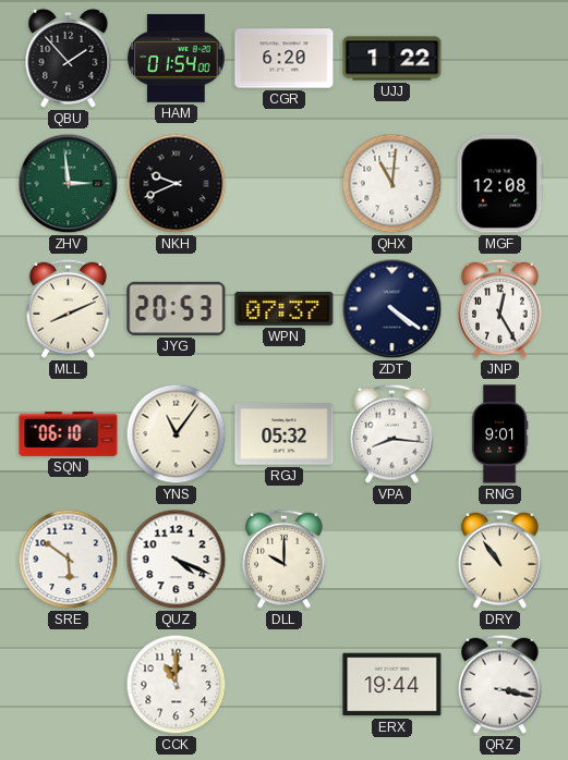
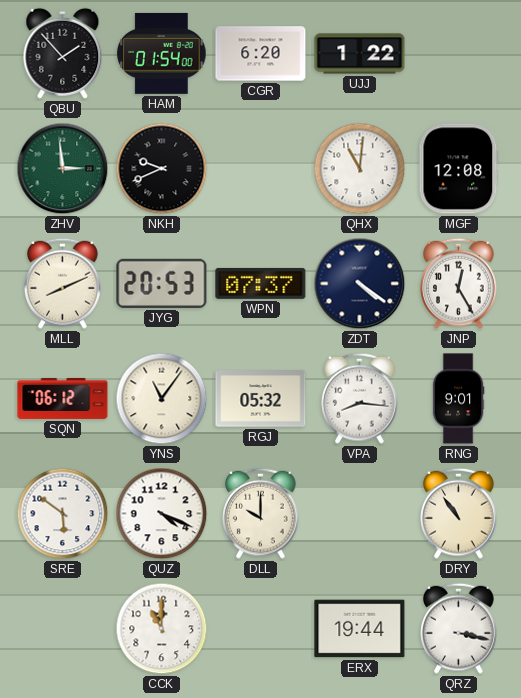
SQN: 06:10 -> 06:12
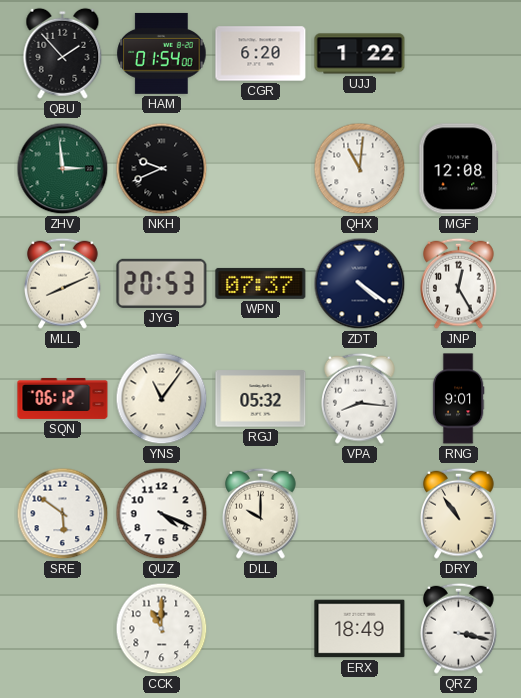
ERX: 19:44 -> 18:49
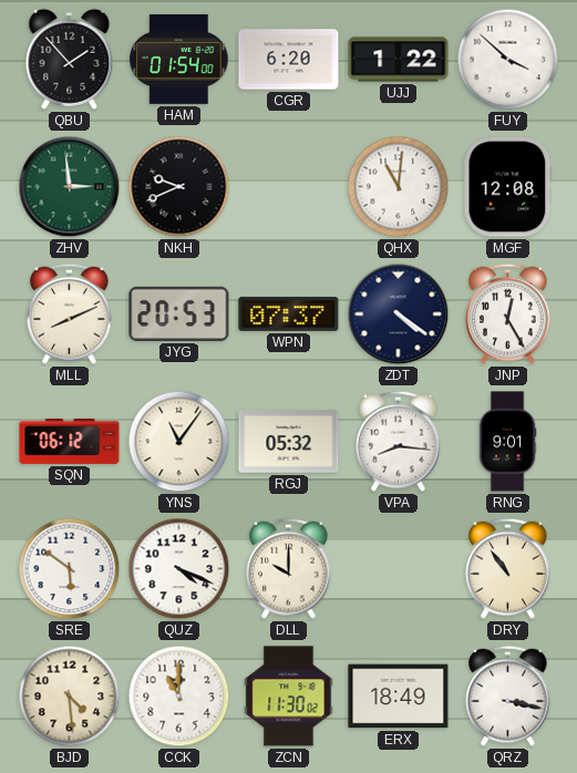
FUY: none -> 3:52
BJD: none -> 4:29
ZCN: none -> 11:30
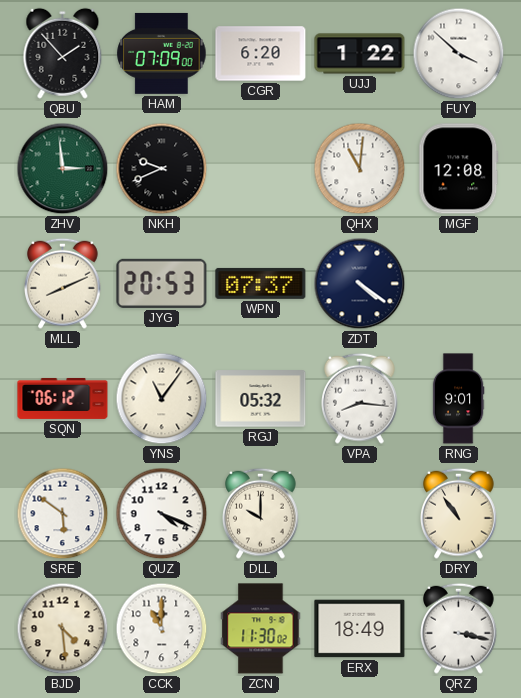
HAM: 01:54 -> 07:09
JNP: 12:25 -> none
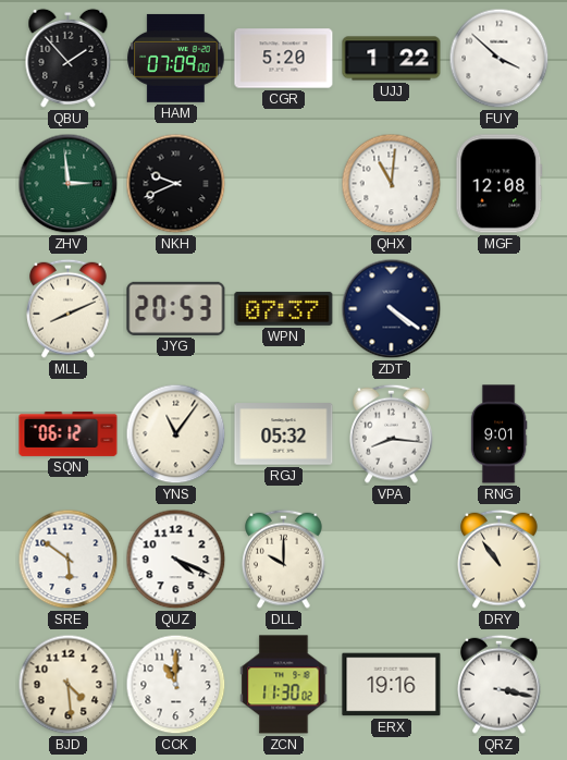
CGR: 6:20 -> 5:20
ERX: 18:49 -> 19:16
